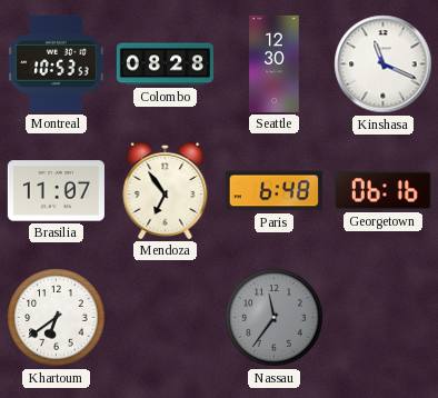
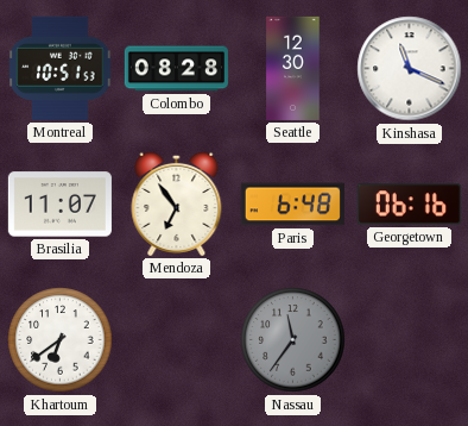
Montreal: 10:53 -> 10:51
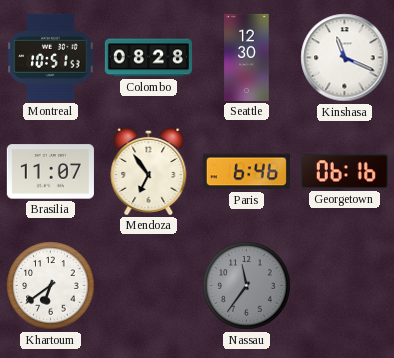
Paris: 6:48 -> 6:46
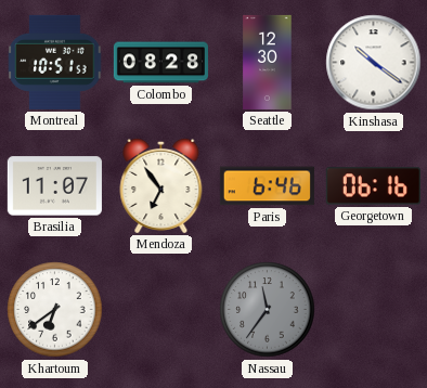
Kinshasa: 11:19 -> 10:21
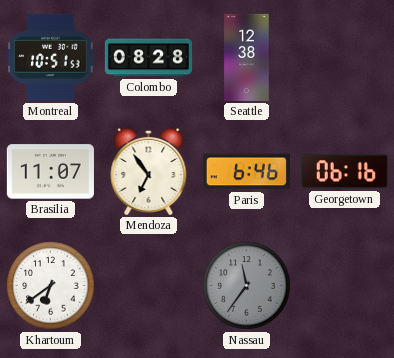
Seattle: 12:30 -> 12:38
Kinshasa: 10:21 -> none
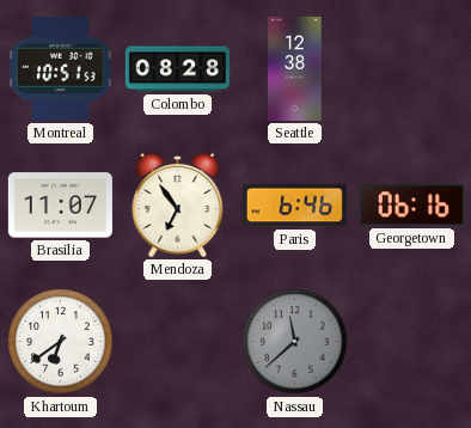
Nassau: 11:36 -> 11:38
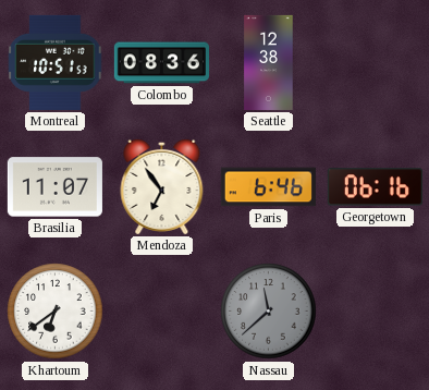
Colombo: 08:28 -> 08:36
